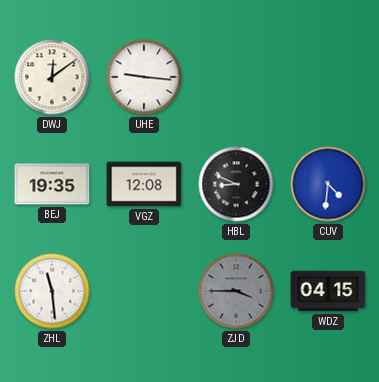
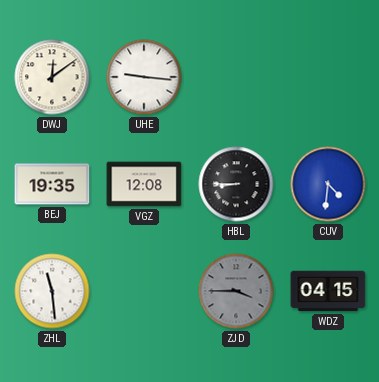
HBL: 8:49 -> 8:45
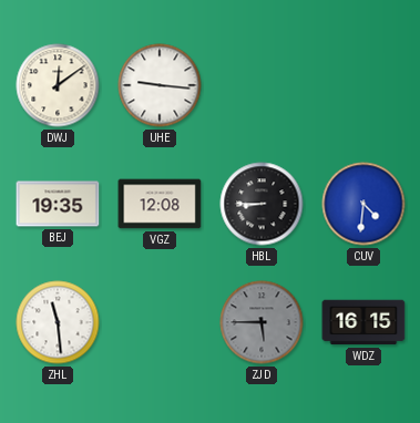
ZJD: 3:45 -> 5:45
WDZ: 04:15 -> 16:15
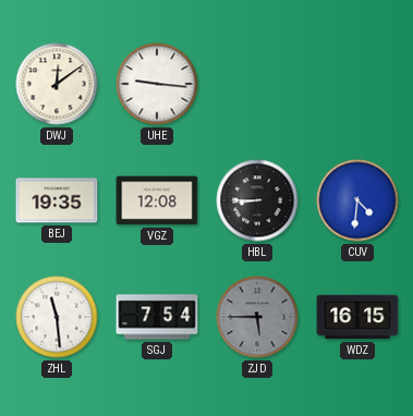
SGJ: none -> 7:54
